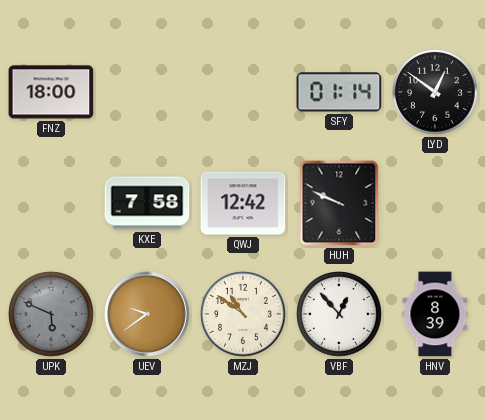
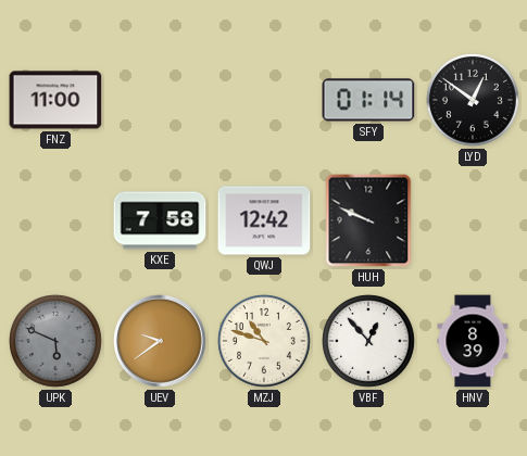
FNZ: 18:00 -> 11:00
MZJ: 10:51 -> 10:48
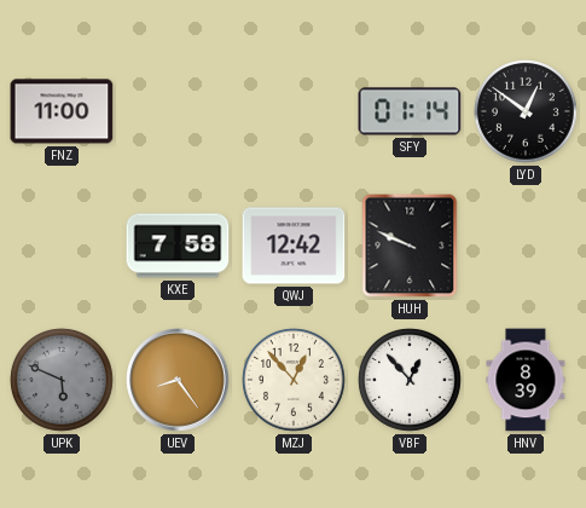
UEV: 9:39 -> 8:24
MZJ: 10:48 -> 12:53
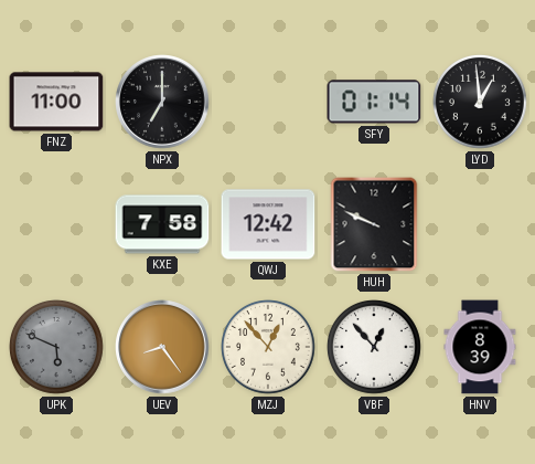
NPX: none -> 7:00
LYD: 12:51 -> 12:59
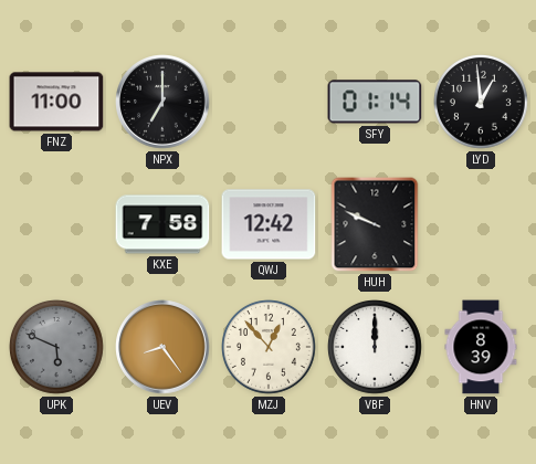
VBF: 12:53 -> 12:00
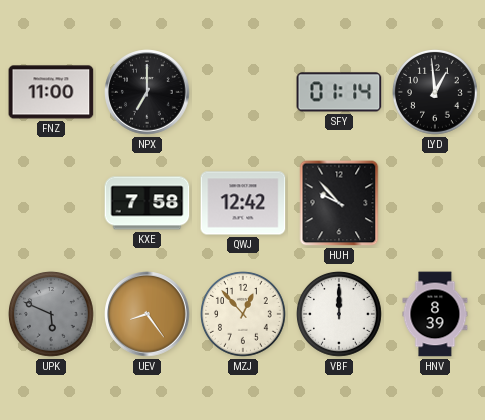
HUH: 9:49 -> 9:53
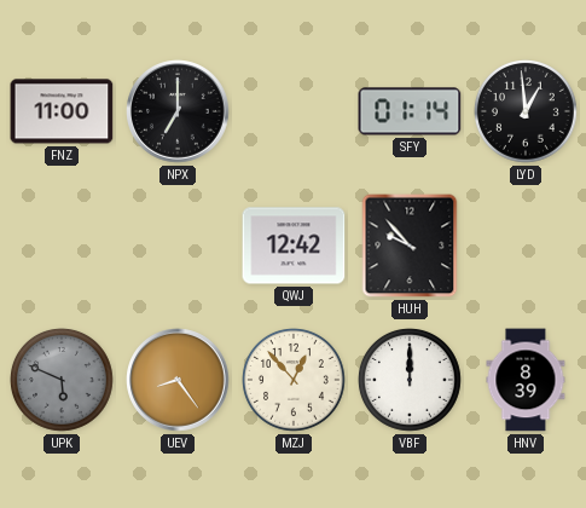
KXE: 7:58 -> none
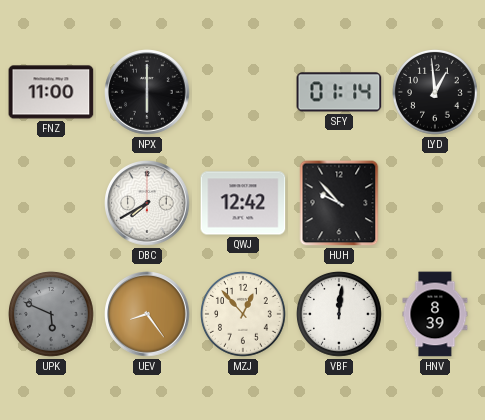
NPX: 7:00 -> 6:00
DBC: none -> 7:40
VBF: 12:00 -> 12:01
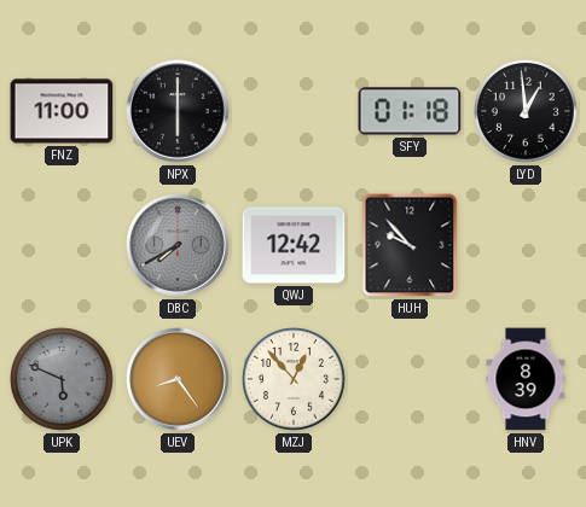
SFY: 01:14 -> 01:18
DBC dial: white -> grey
VBF: 12:01 -> none
